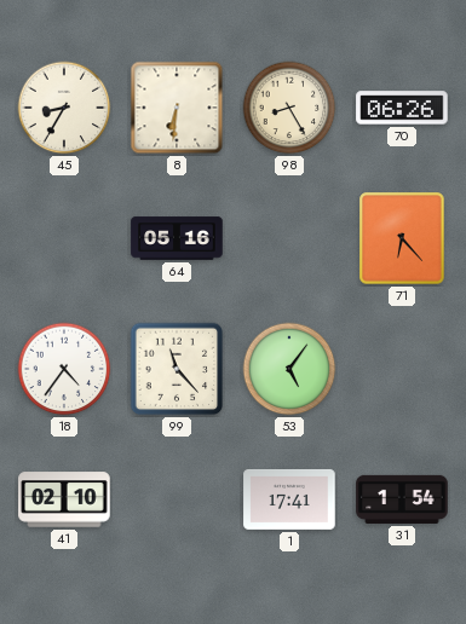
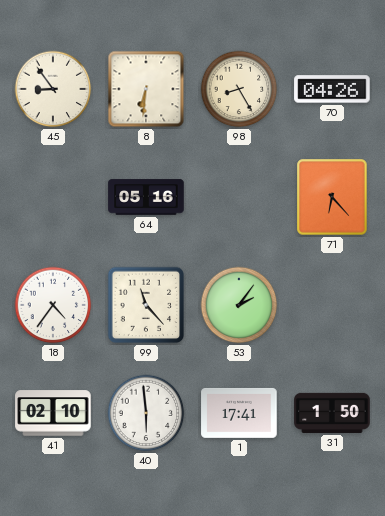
45: 8:35 -> 8:54
70: 06:26 -> 04:26
53: 5:06 -> 2:06
40: none -> 5:59
31: 1:54 -> 1:50
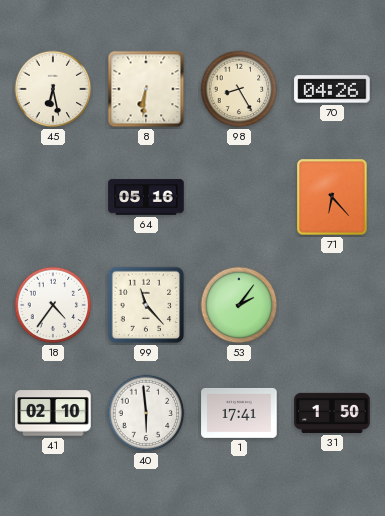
45: 8:54 -> 6:28
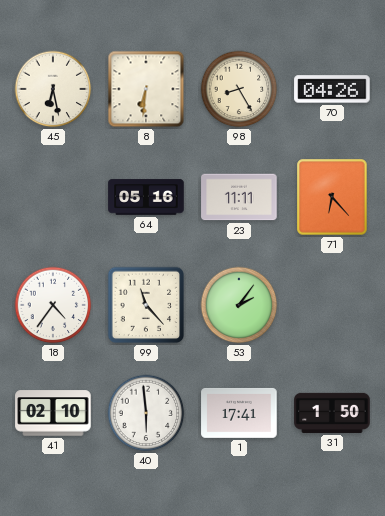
23: none -> 11:11
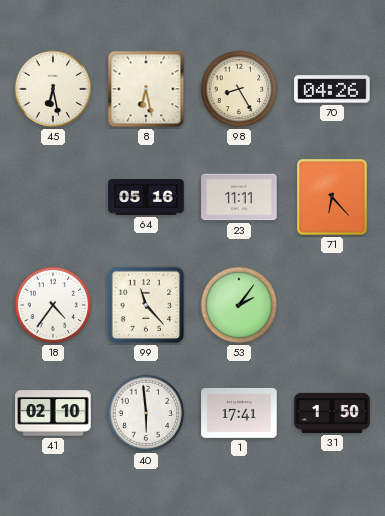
8: 6:31 -> 6:28
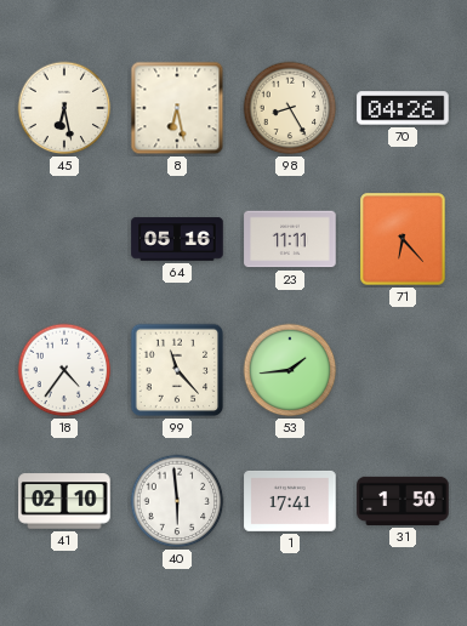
53: 2:06 -> 1:44
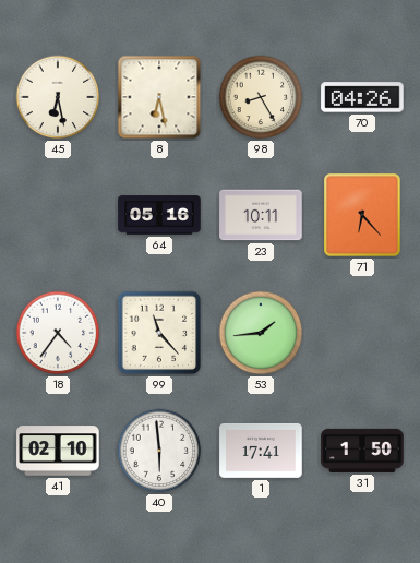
23: 11:11 -> 10:11
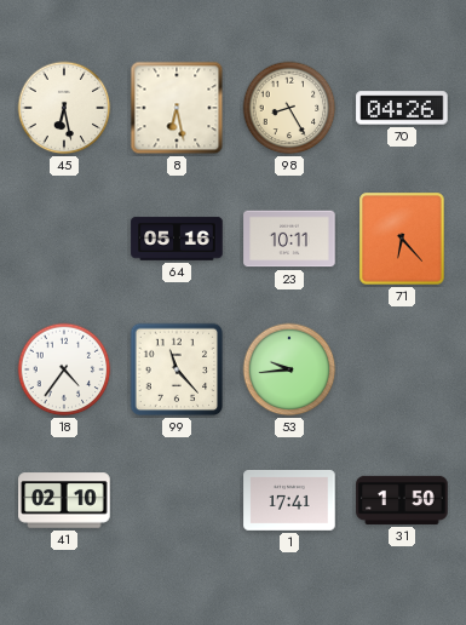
53: 1:44 -> 9:44
40: 5:59 -> none
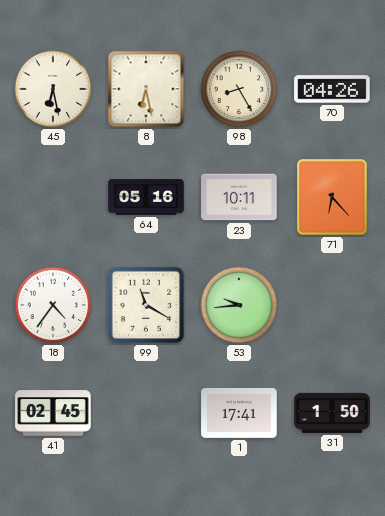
99: 11:23 -> 11:20
41: 02:10 -> 02:45
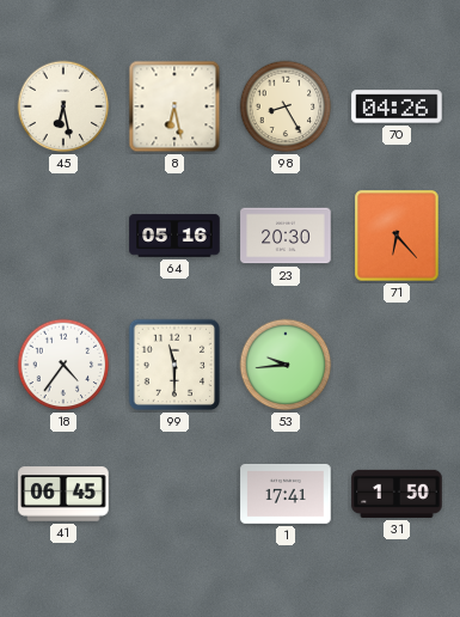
23: 10:11 -> 20:30
99: 11:20 -> 11:30
41: 02:45 -> 06:45
